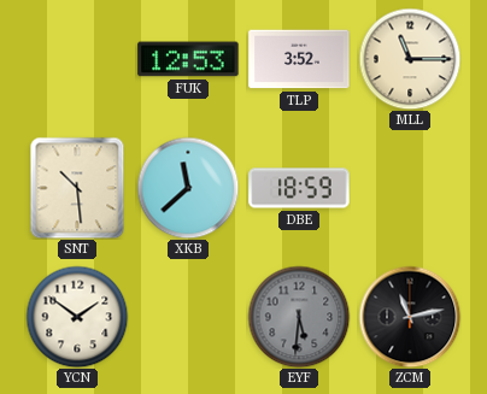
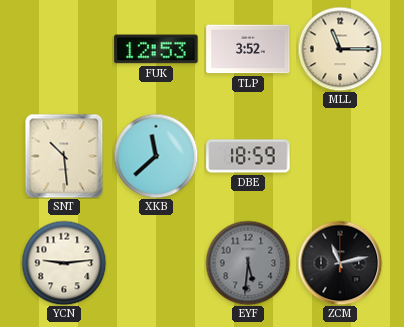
YCN: 1:51 -> 9:14
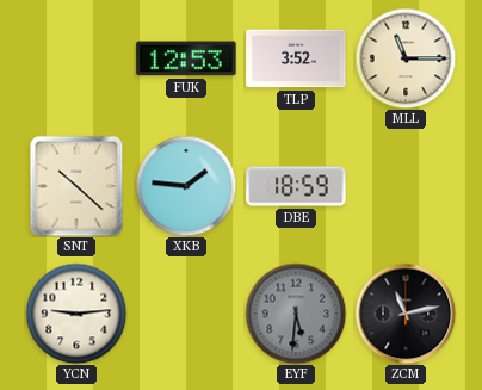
SNT: 10:29 -> 10:22
XKB: 11:38 -> 1:46
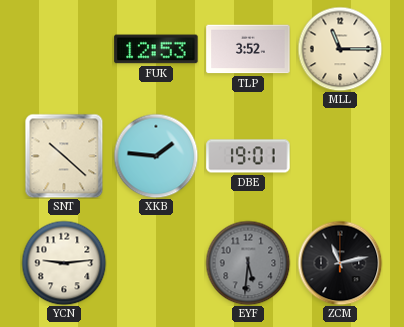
DBE: 18:59 -> 19:01
